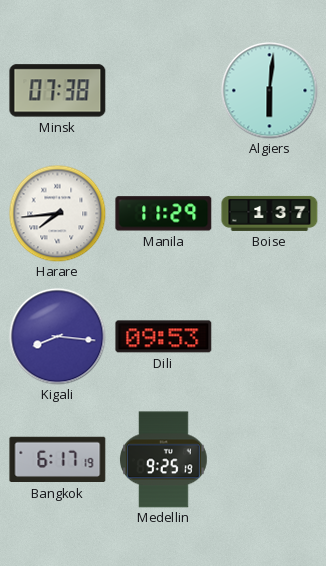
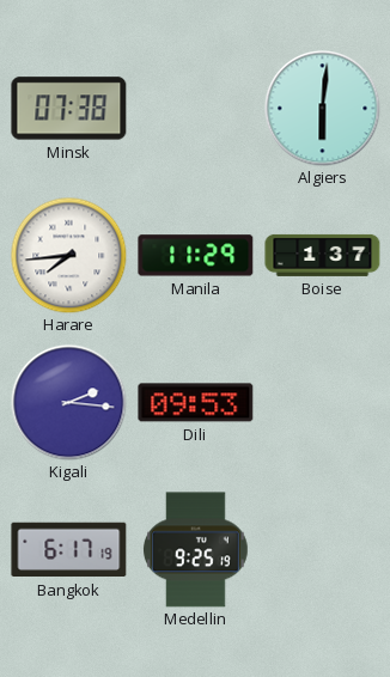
Kigali: 8:16 -> 2:16
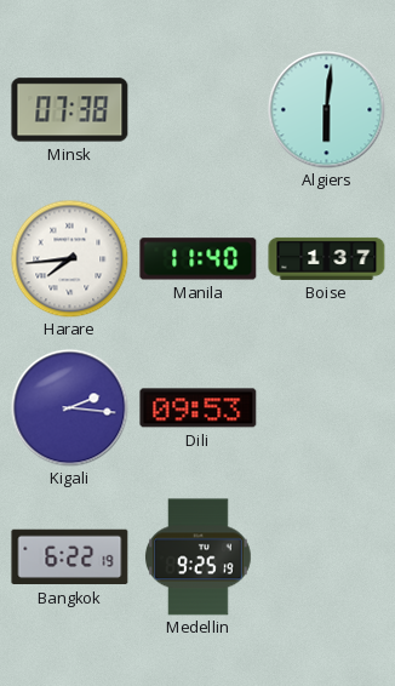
Manila: 11:29 -> 11:40
Bangkok: 6:17 -> 6:22
